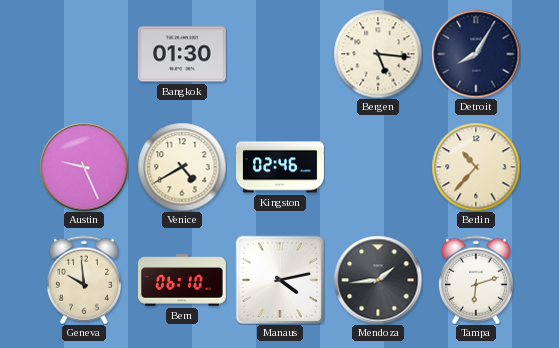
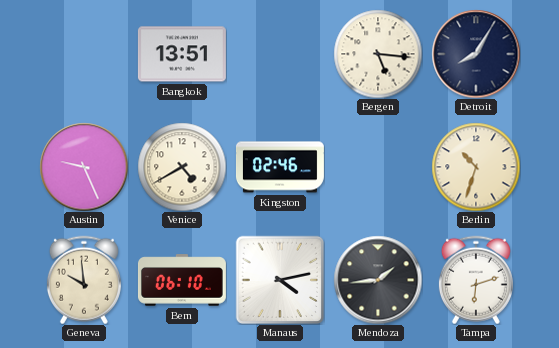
Bangkok: 01:30 -> 13:51
Berlin: 10:37 -> 10:33
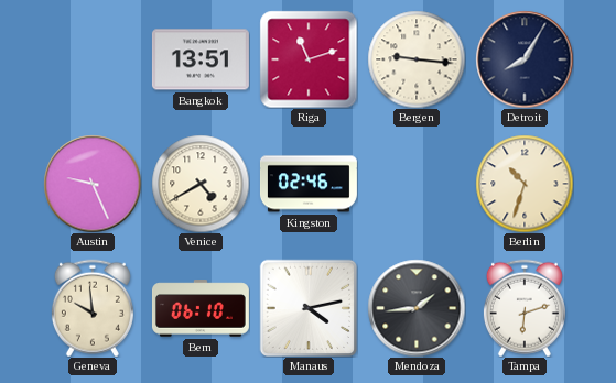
Riga: none -> 11:12
Bergen: 5:16 -> 9:16
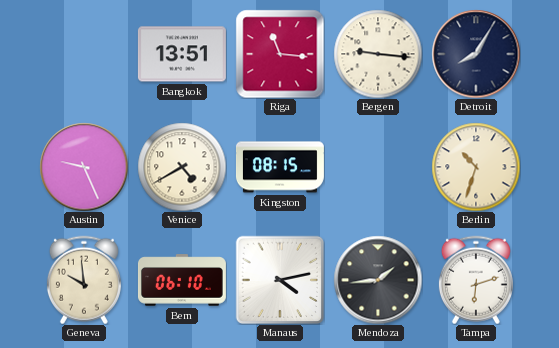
Riga: 11:12 -> 11:16
Kingston: 02:46 -> 08:15
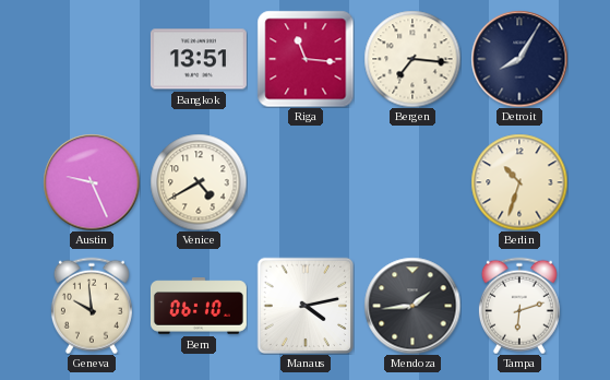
Bergen: 9:16 -> 7:16
Kingston: 08:15 -> none
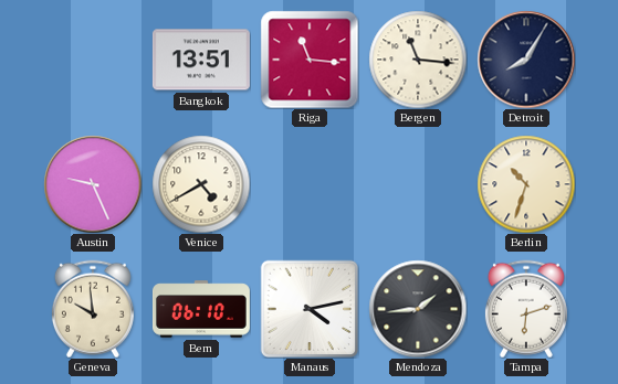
Bergen: 7:16 -> 11:16
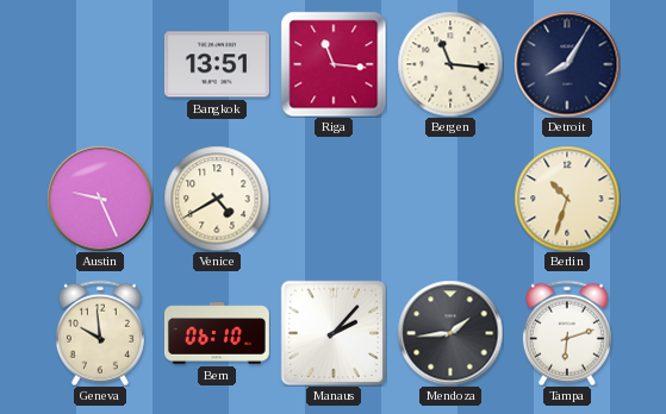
Manaus: 4:13 -> 2:07
